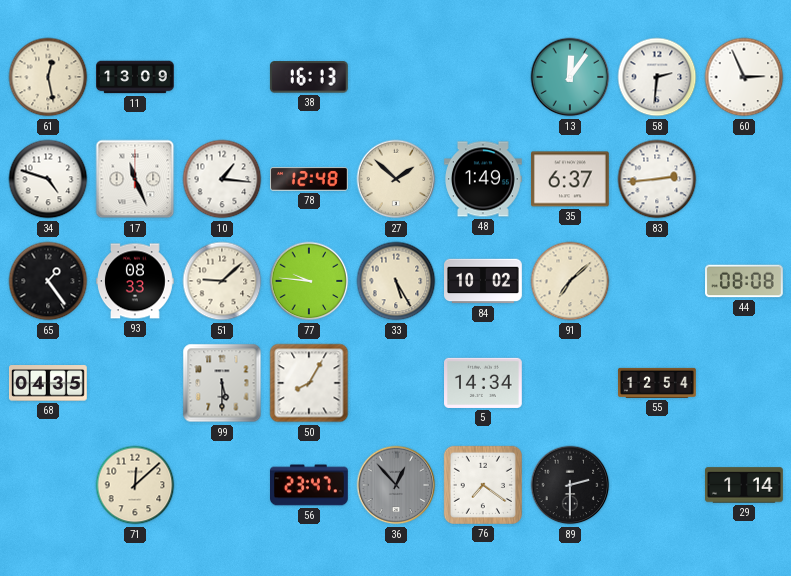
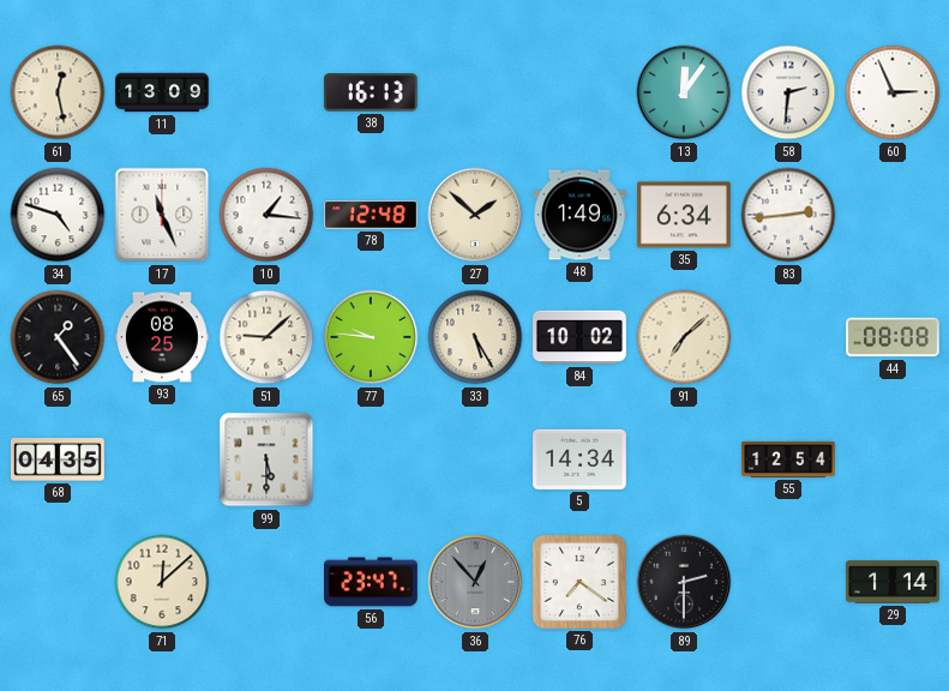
35: 6:37 -> 6:34
93: 08:33 -> 08:25
50: 8:05 -> none
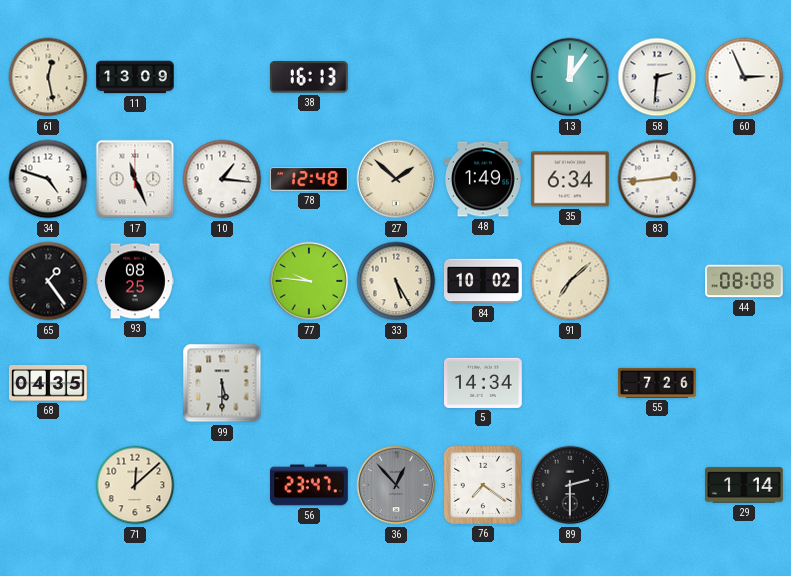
51: 9:08 -> none
55: 12:54 -> 7:26
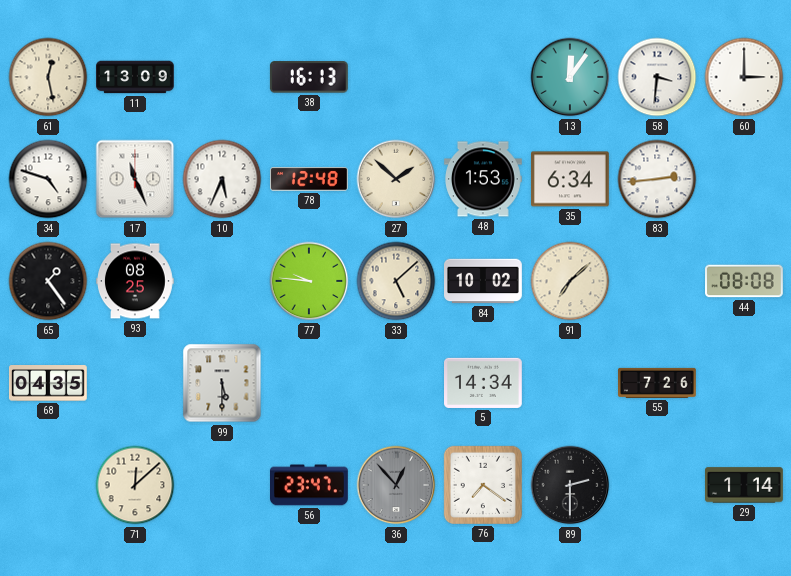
58: 2:31 -> 3:31
60: 2:56 -> 3:00
10: 1:16 -> 5:34
48: 1:49 -> 1:53
33: 5:25 -> 5:08
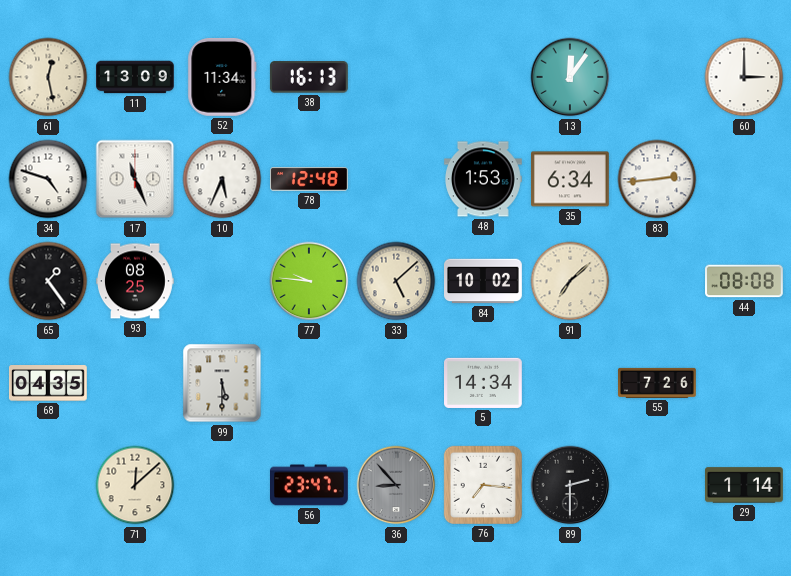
52: none -> 11:34
58: 3:31 -> none
27: 1:52 -> none
36: 12:53 -> 8:53
76: 7:21 -> 7:16
